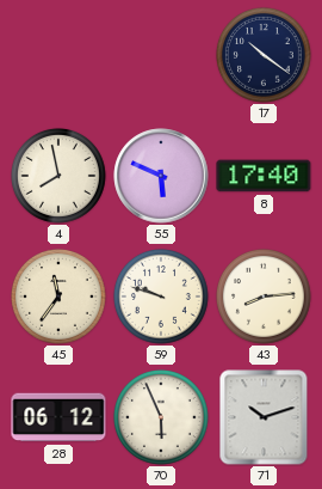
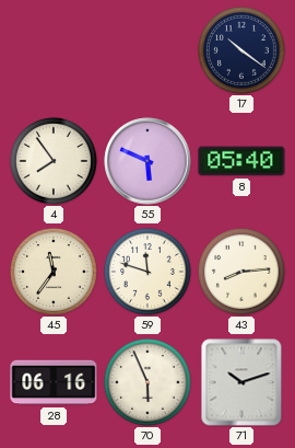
4: 7:58 -> 7:54
8: 17:40 -> 05:40
59: 9:48 -> 11:48
28: 06:12 -> 06:16
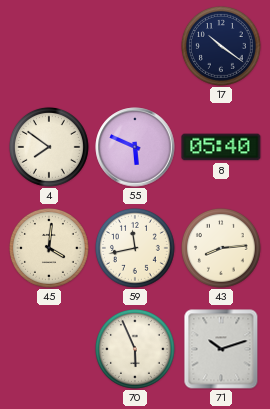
4: 7:54 -> 7:51
45: 11:36 -> 4:01
59: 11:48 -> 11:43
28: 06:16 -> none
